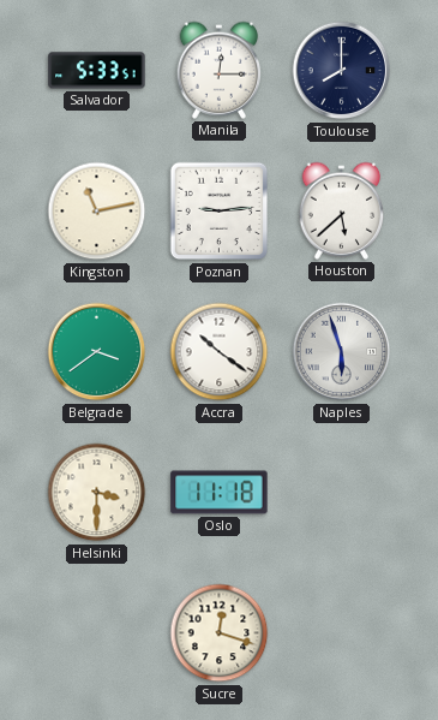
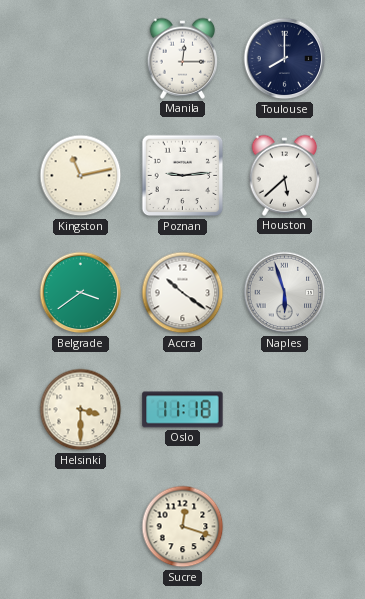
Salvador: 5:33 -> none
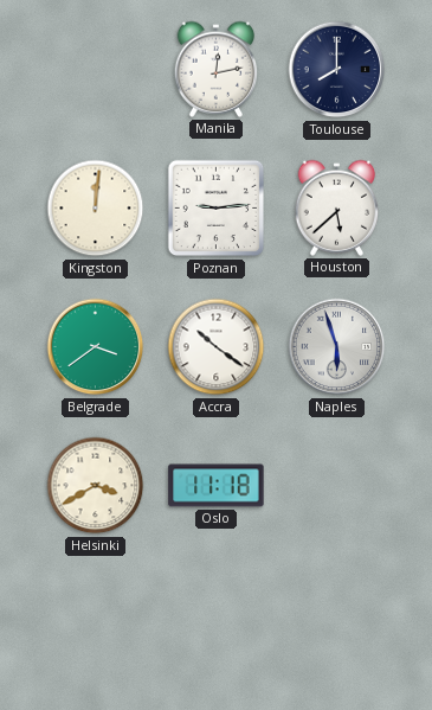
Manila: 12:15 -> 12:13
Kingston: 11:13 -> 12:01
Helsinki: 3:30 -> 3:40
Sucre: 12:18 -> none
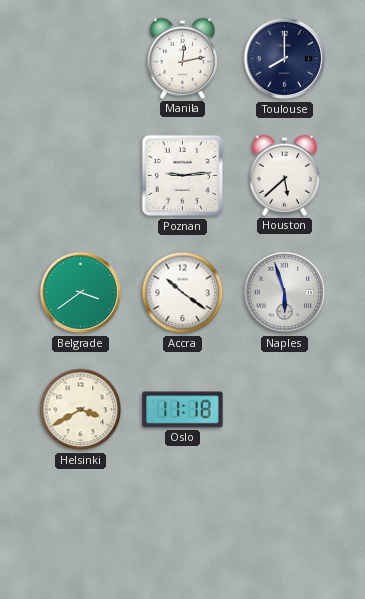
Kingston: 12:01 -> none
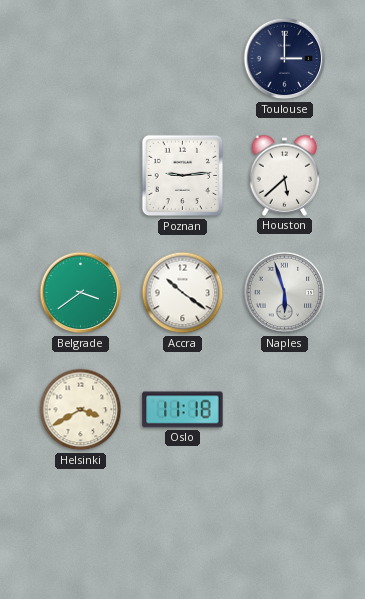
Manila: 12:13 -> none
Toulouse: 8:00 -> 3:00
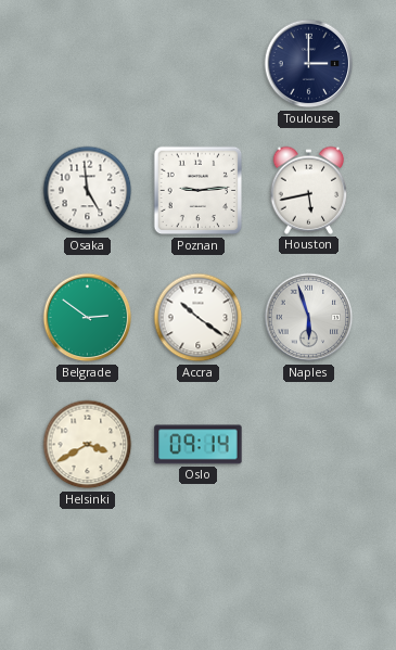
Osaka: none -> 4:59
Houston: 5:38 -> 5:43
Belgrade: 3:39 -> 2:51
Oslo: 11:18 -> 09:14
